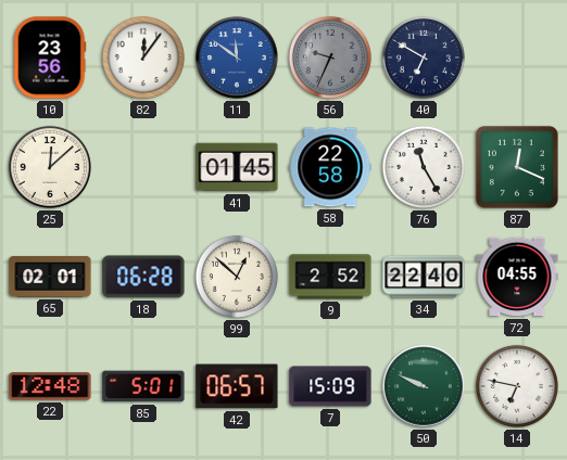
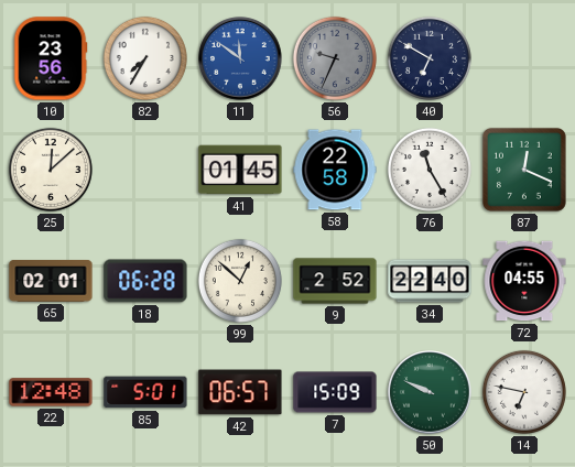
82: 12:06 -> 7:35
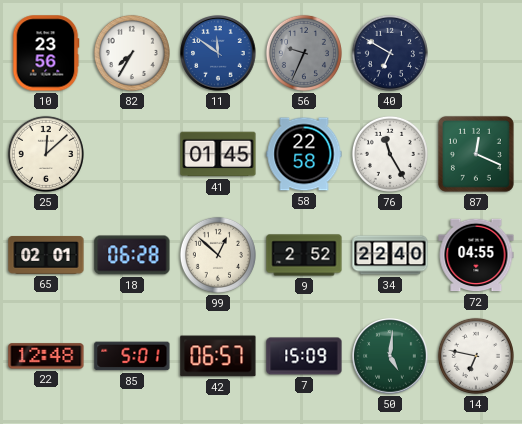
50: 9:49 -> 5:01
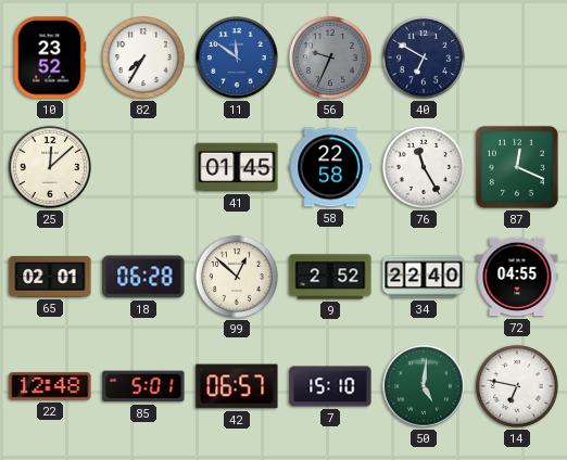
10: 23:56 -> 23:52
7: 15:09 -> 15:10
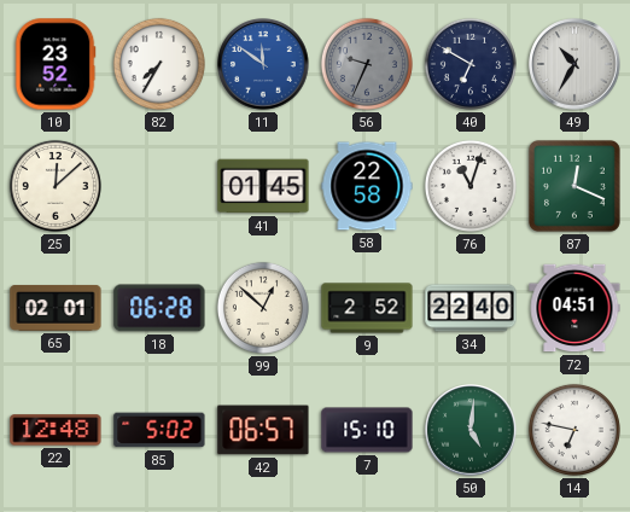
49: none -> 10:35
76: 11:25 -> 11:03
72: 04:55 -> 04:51
85: 5:01 -> 5:02
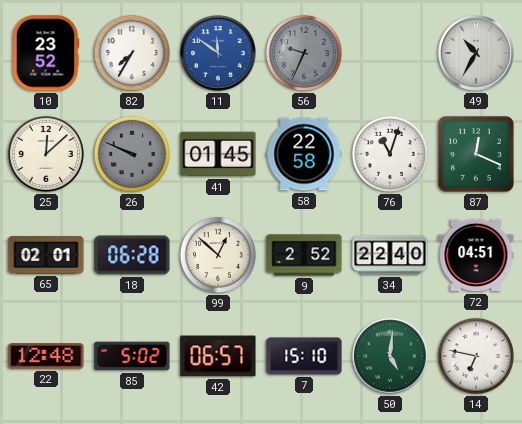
40: 6:50 -> none
26: none -> 9:49
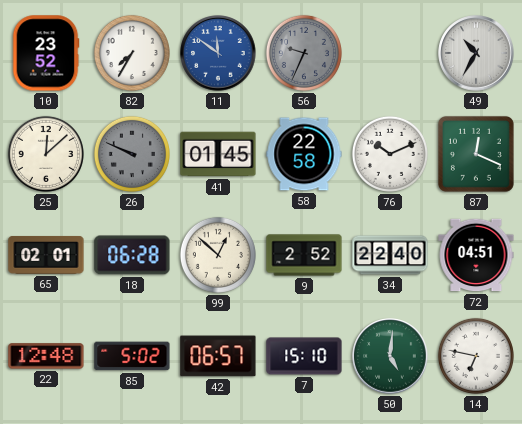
76: 11:03 -> 10:11
